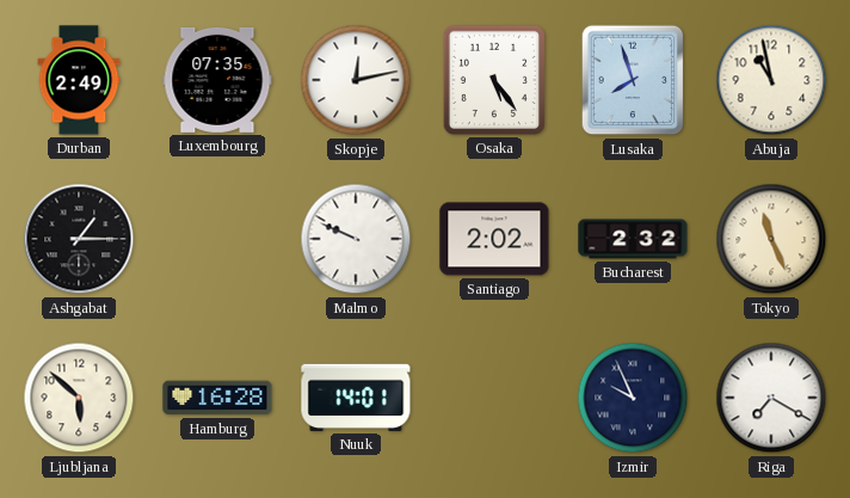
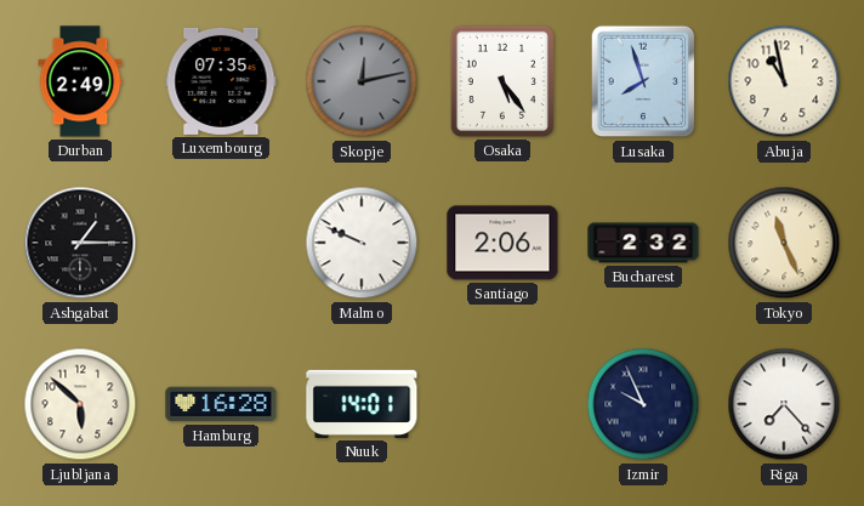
Skopje dial: white -> grey
Santiago: 2:02 -> 2:06
Riga: 7:20 -> 7:23
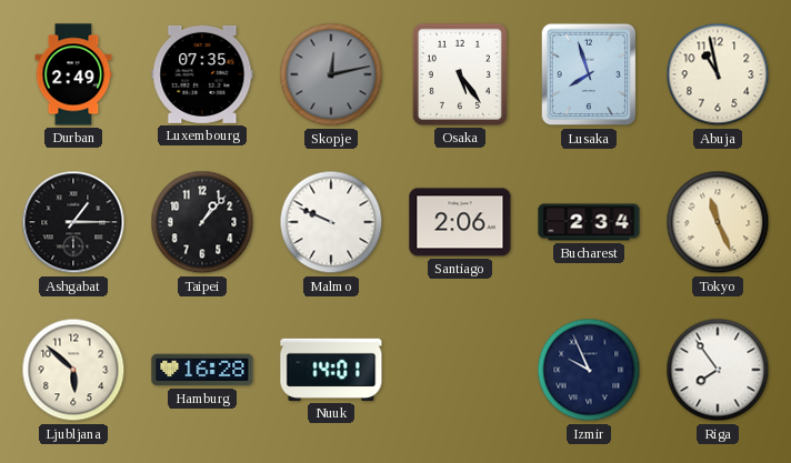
Taipei: none -> 1:07
Bucharest: 2:32 -> 2:34
Riga: 7:23 -> 7:54
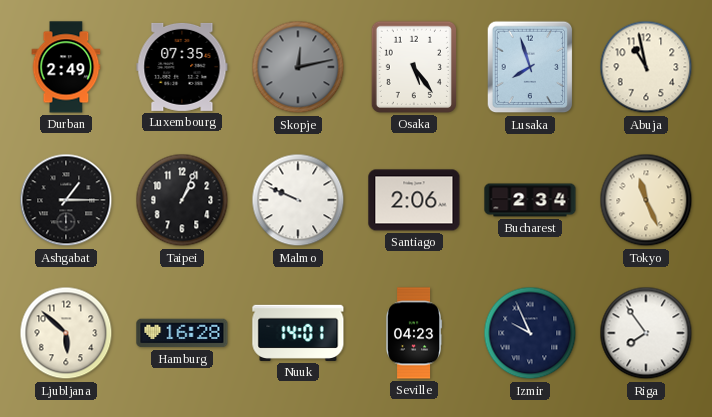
Taipei: 1:07 -> 1:04
Seville: none -> 04:23
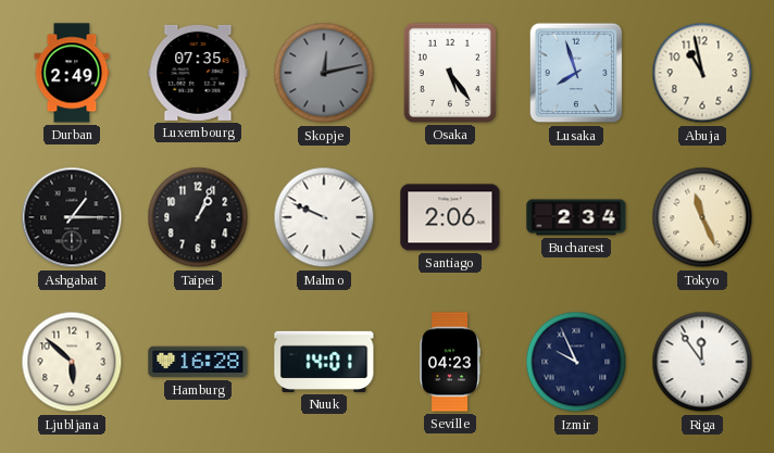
Riga: 7:54 -> 11:54
